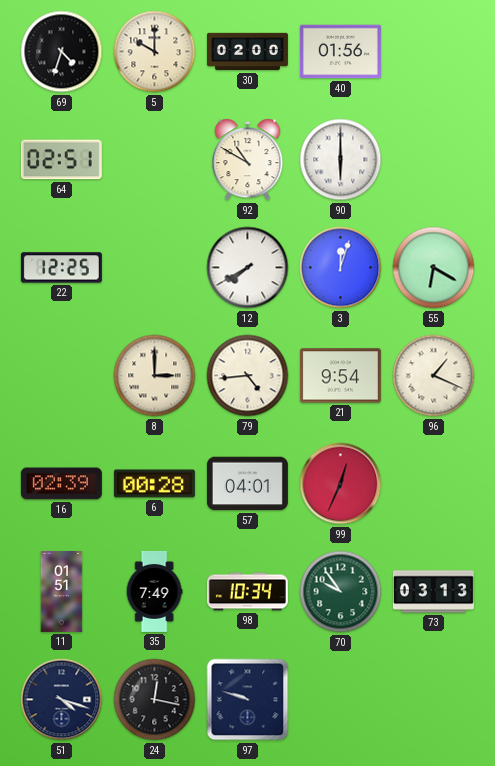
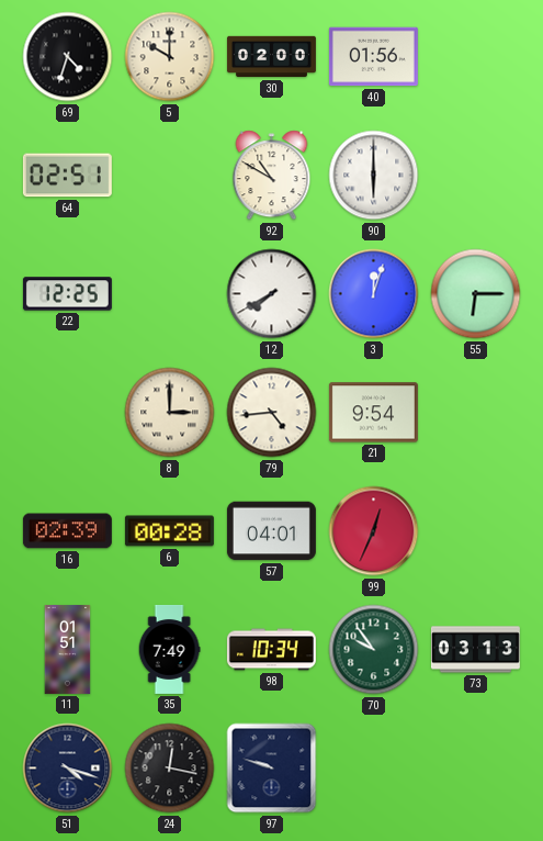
55: 6:20 -> 6:15
96: 1:19 -> none
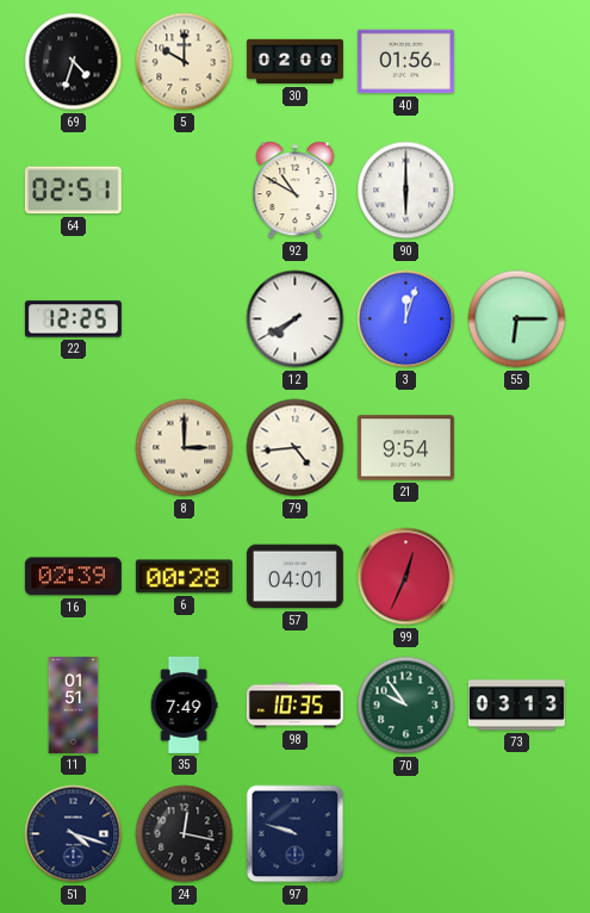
98: 10:34 -> 10:35
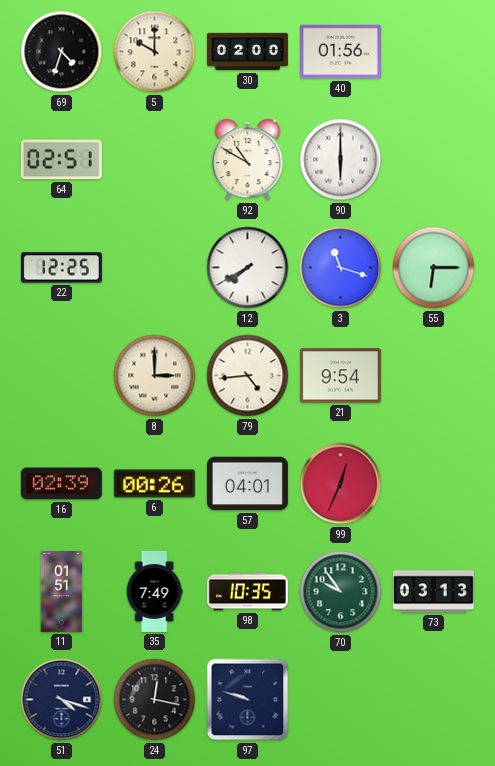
3: 12:03 -> 11:18
6: 00:28 -> 00:26
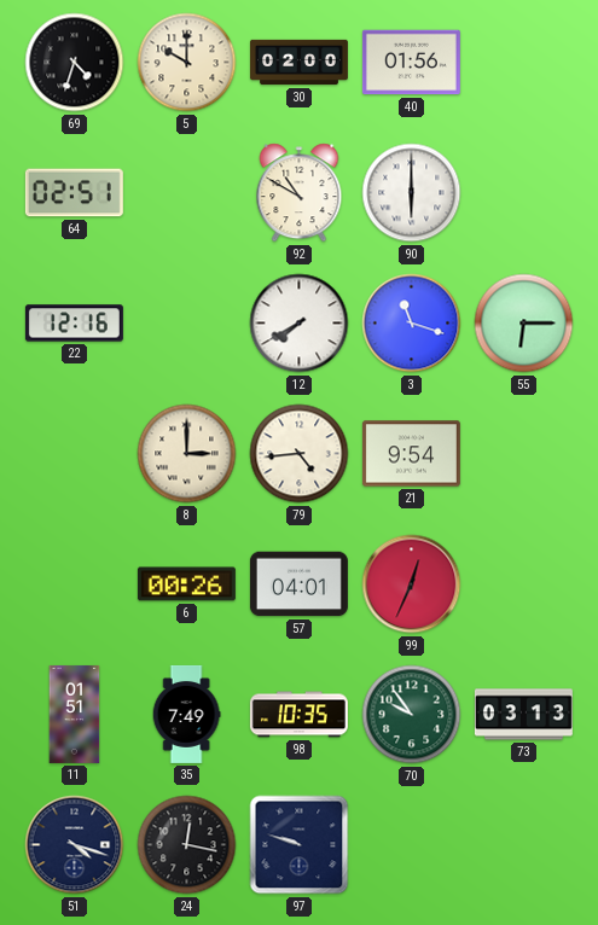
22: 12:25 -> 12:16
16: 02:39 -> none
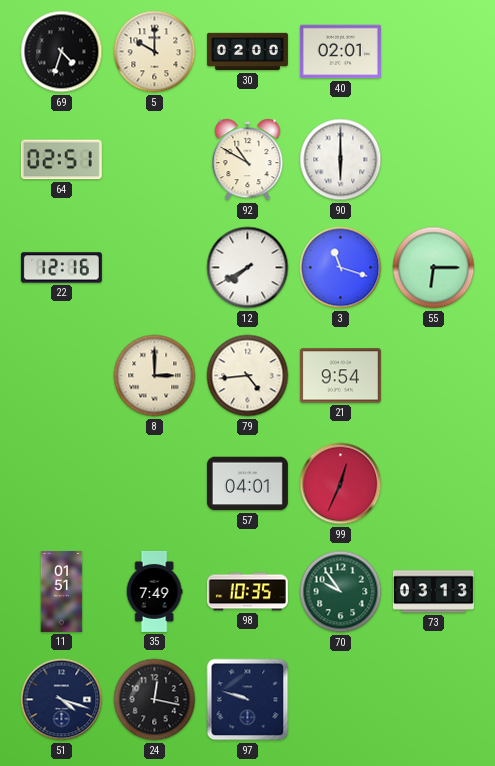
40: 01:56 -> 02:01
6: 00:26 -> none
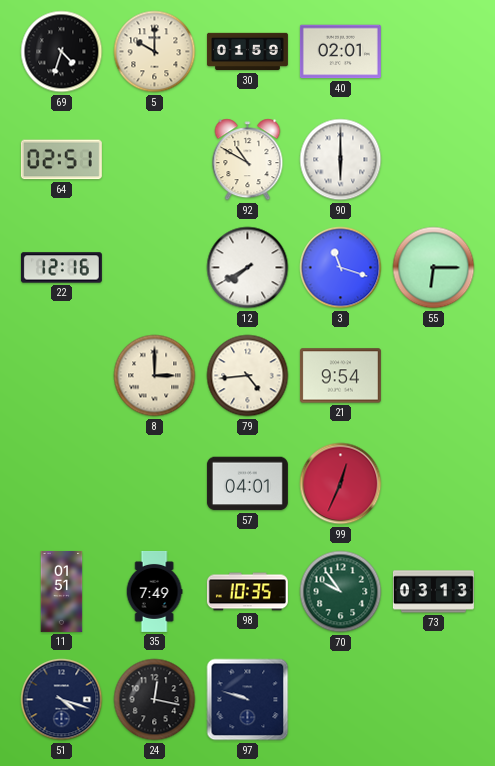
30: 02:00 -> 01:59
